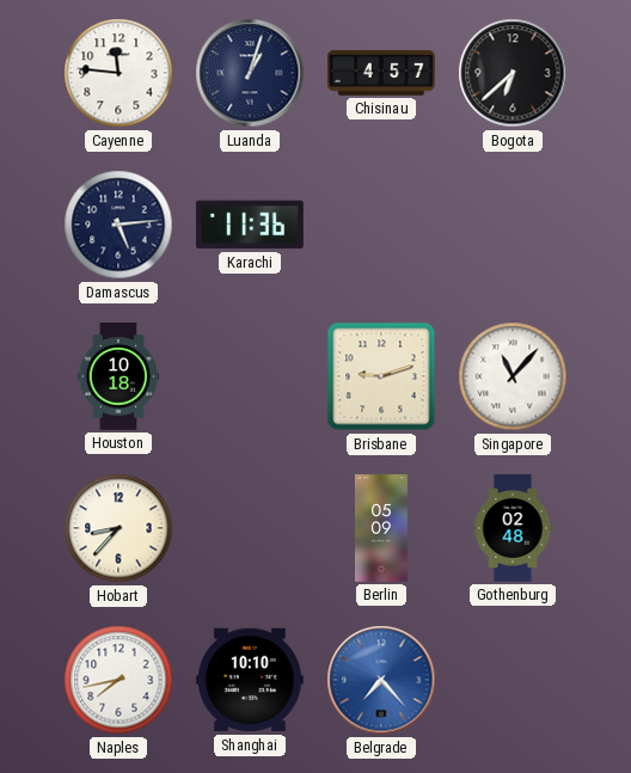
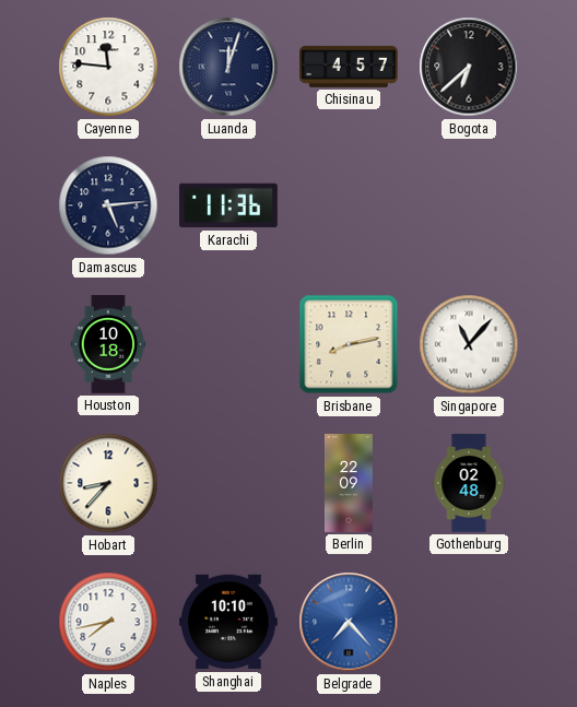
Luanda: 1:03 -> 12:03
Brisbane: 9:12 -> 8:13
Berlin: 05:09 -> 22:09
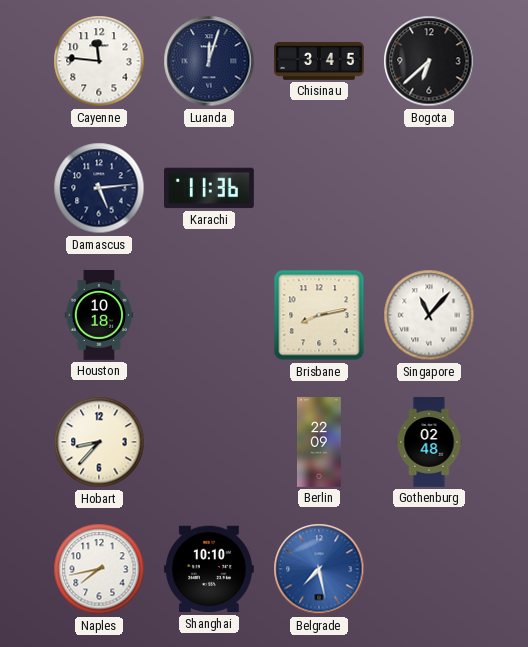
Chisinau: 4:57 -> 3:45
Belgrade: 7:23 -> 7:28
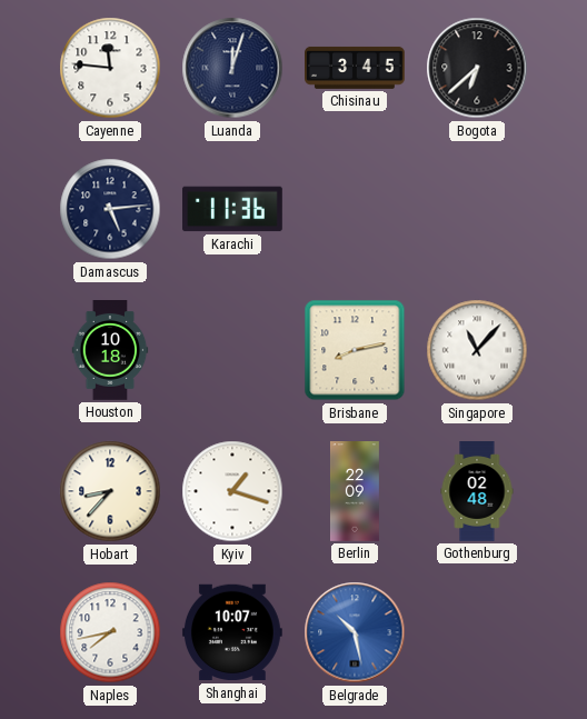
Kyiv: none -> 1:18
Shanghai: 10:10 -> 10:07
Belgrade: 7:28 -> 10:28
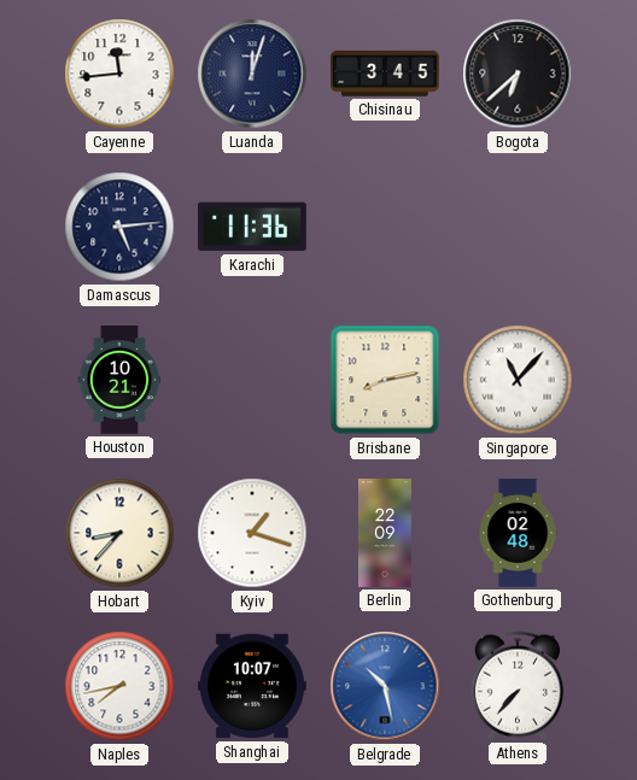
Cayenne: 11:46 -> 11:44
Houston: 10:18 -> 10:21
Athens: none -> 7:37
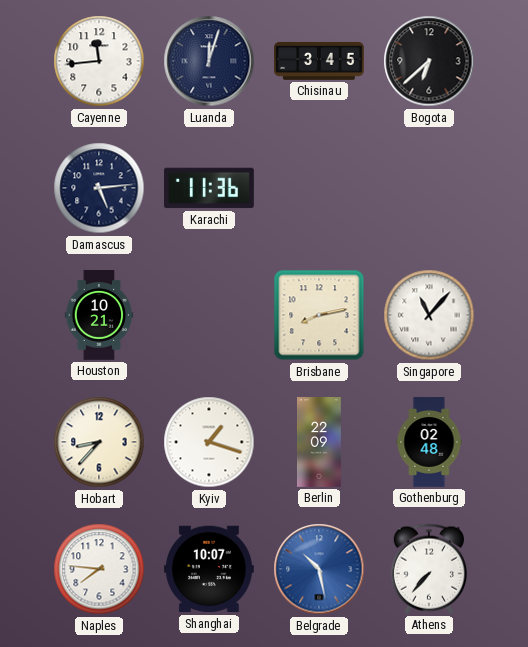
Naples: 7:43 -> 7:46
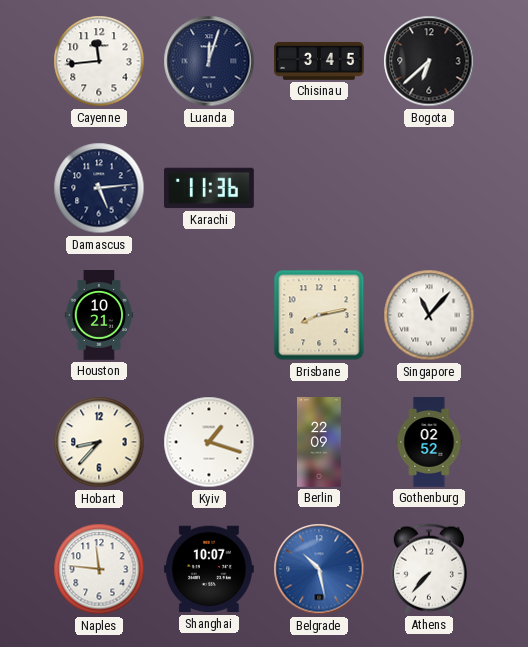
Gothenburg: 02:48 -> 02:52
Naples: 7:46 -> 11:46
